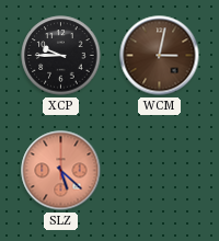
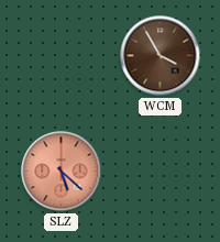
XCP: 9:45 -> none
WCM: 3:02 -> 3:55
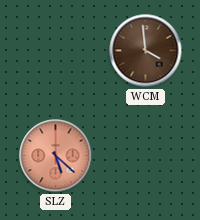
WCM: 3:55 -> 3:59
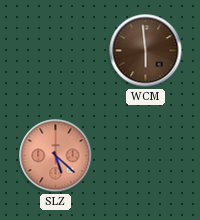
WCM: 3:59 -> 5:59
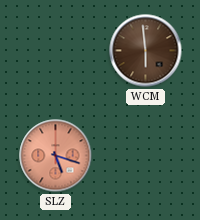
SLZ: 5:22 -> 5:18
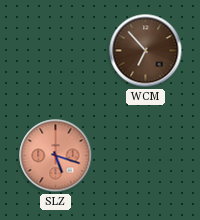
WCM: 5:59 -> 6:53
